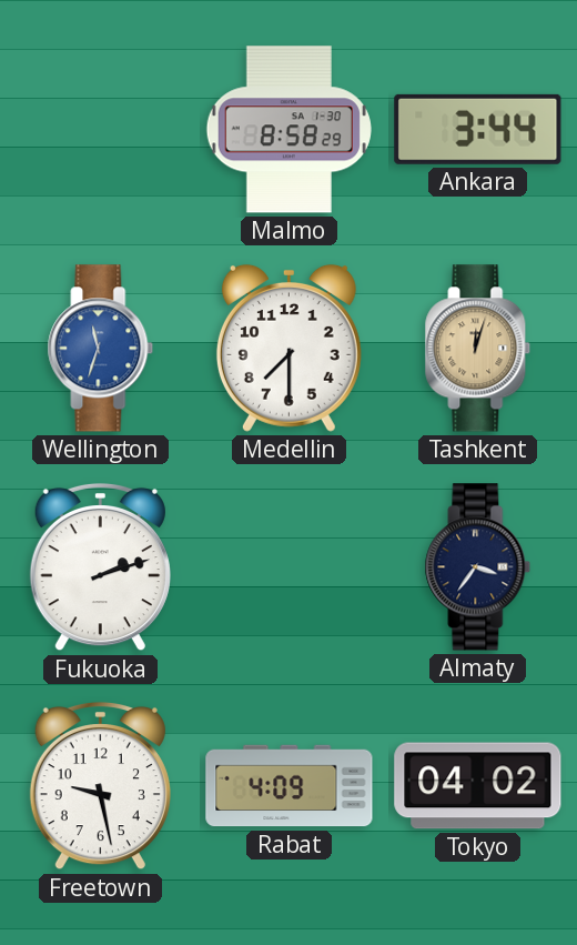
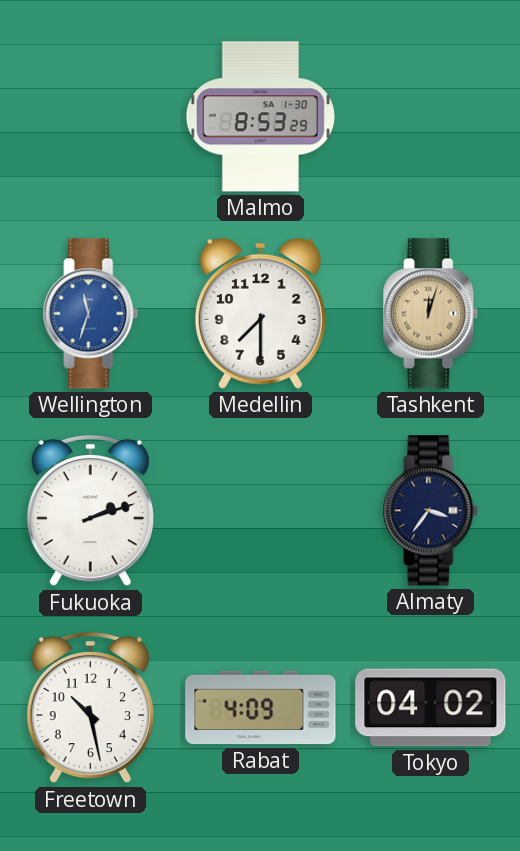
Malmo: 8:58 -> 8:53
Ankara: 3:44 -> none
Freetown: 9:28 -> 10:28
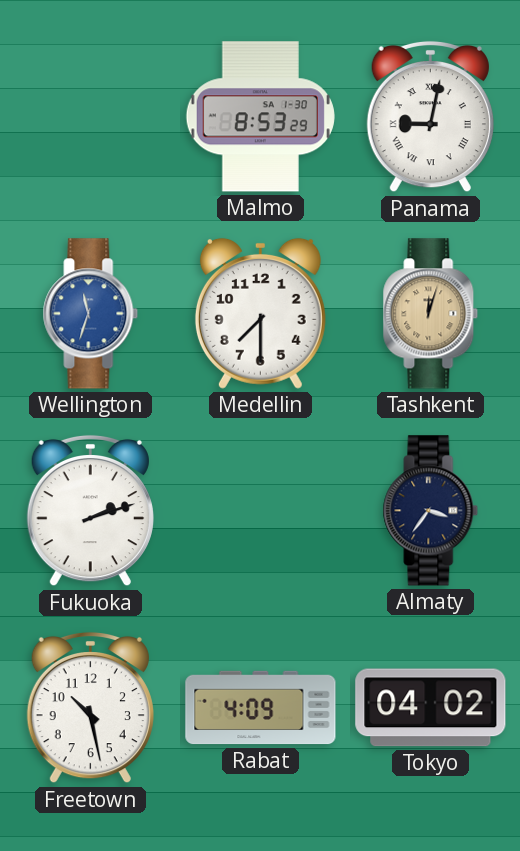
Panama: none -> 9:02
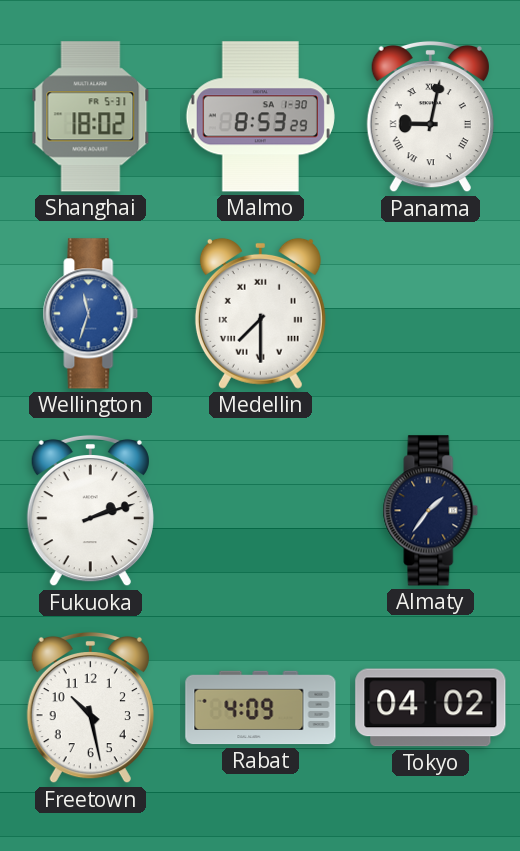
Shanghai: none -> 18:02
Medellin numerals: Arabic -> Roman
Tashkent: 12:03 -> none
Almaty: 3:36 -> 1:36
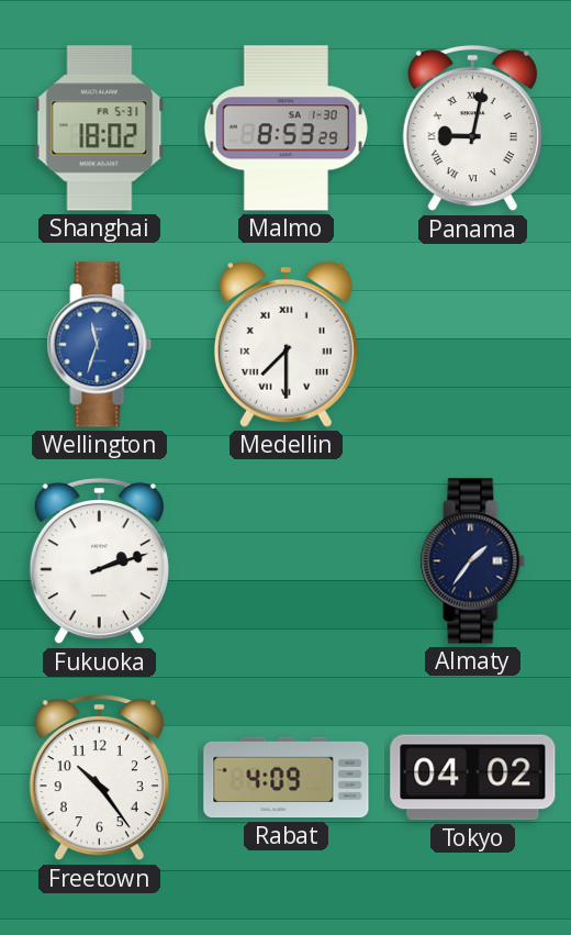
Freetown: 10:28 -> 10:24
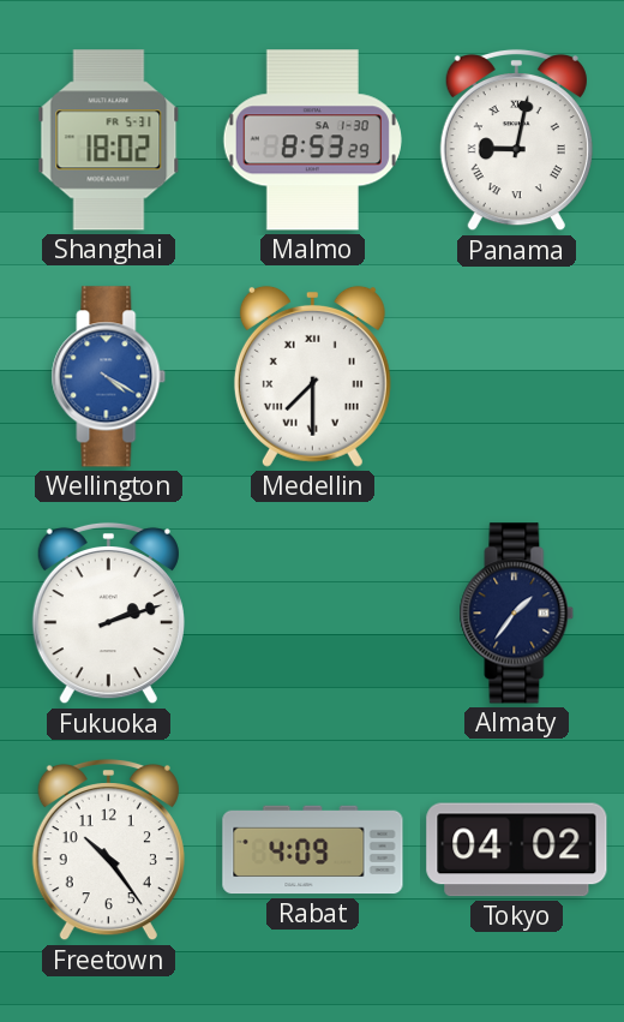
Wellington: 11:33 -> 4:20
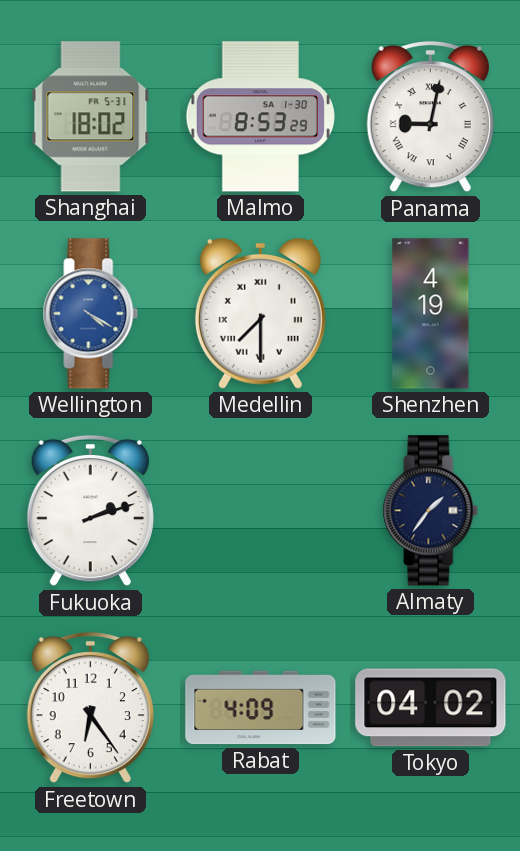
Shenzhen: none -> 4:19
Freetown: 10:24 -> 6:24
